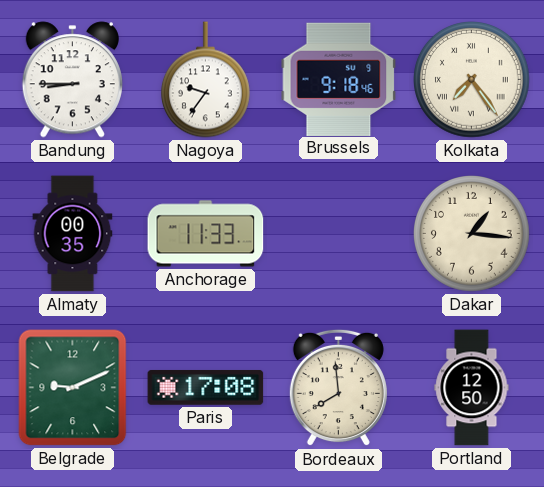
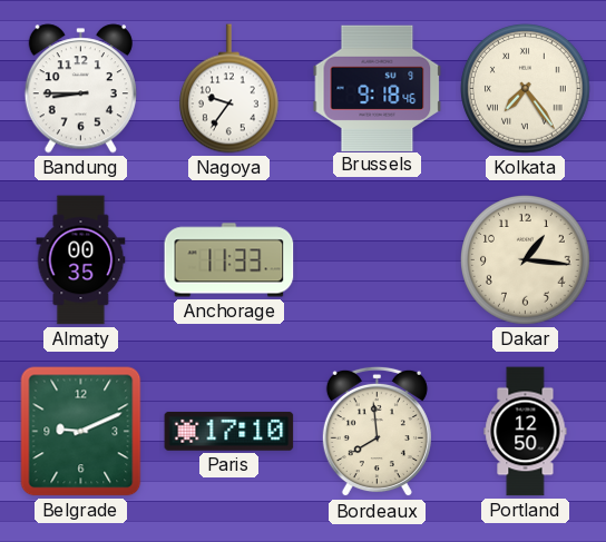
Paris: 17:08 -> 17:10
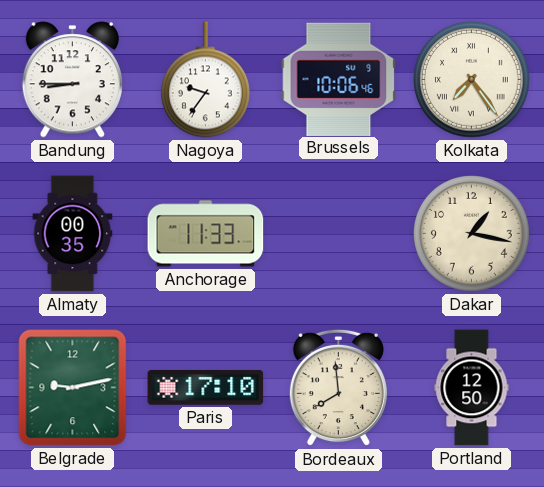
Brussels: 9:18 -> 10:06
Dakar: 1:16 -> 1:17
Belgrade: 9:11 -> 9:13
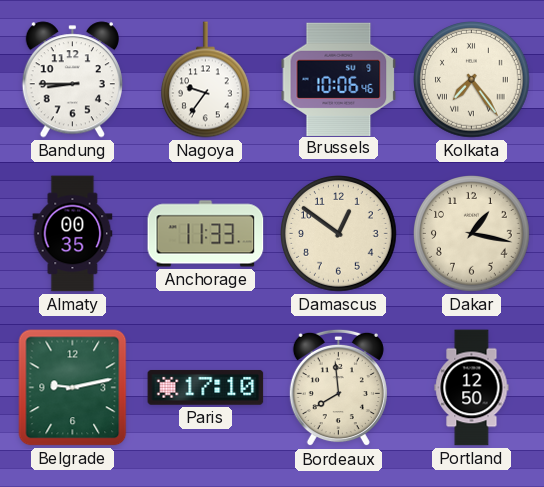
Damascus: none -> 12:51
